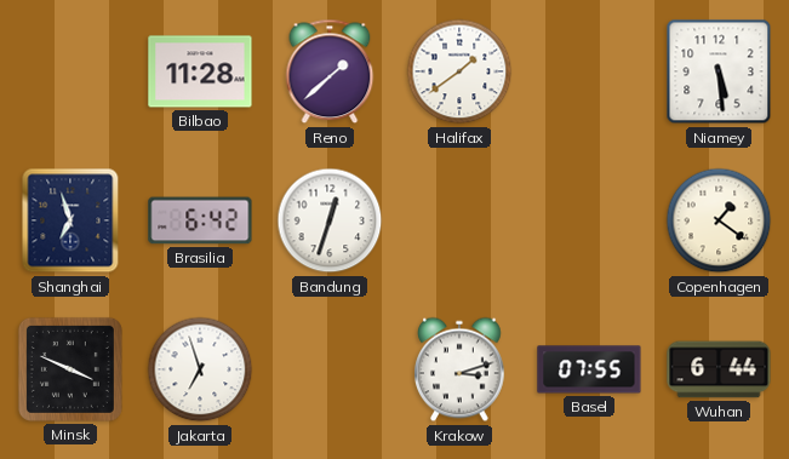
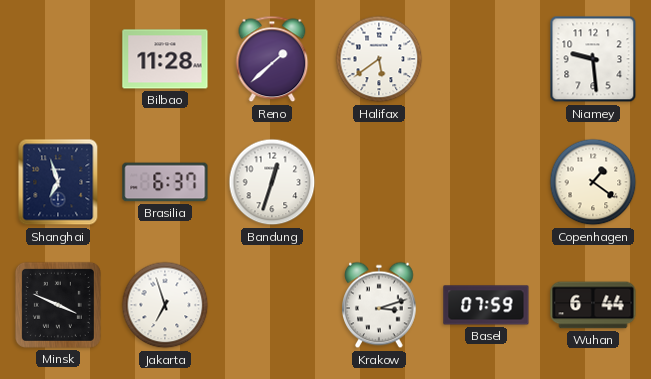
Halifax: 1:39 -> 5:39
Niamey: 5:29 -> 9:29
Brasilia: 6:42 -> 6:37
Basel: 07:55 -> 07:59
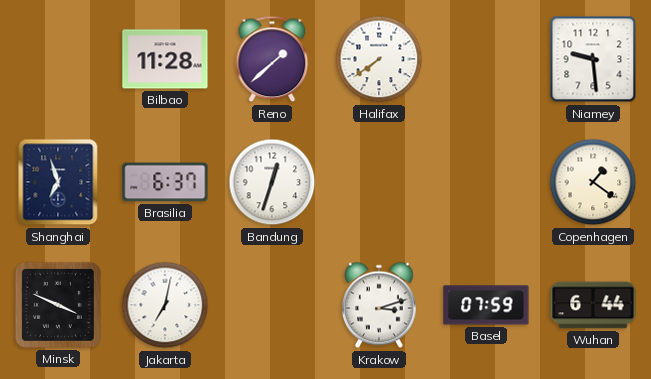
Halifax: 5:39 -> 7:39
Jakarta: 6:57 -> 7:02
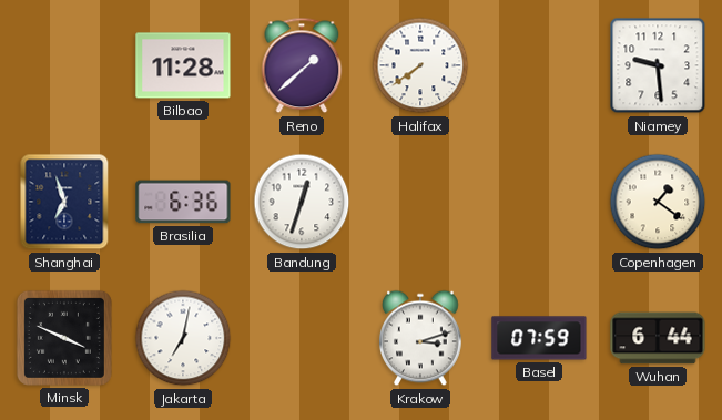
Brasilia: 6:37 -> 6:36
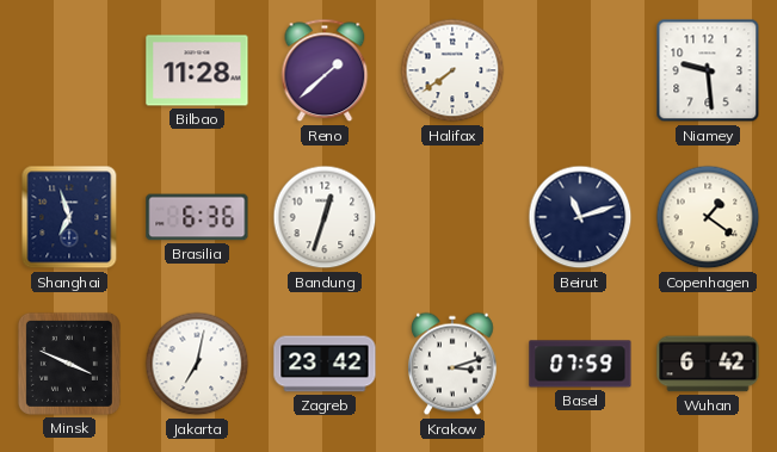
Beirut: none -> 11:12
Zagreb: none -> 23:42
Wuhan: 6:44 -> 6:42
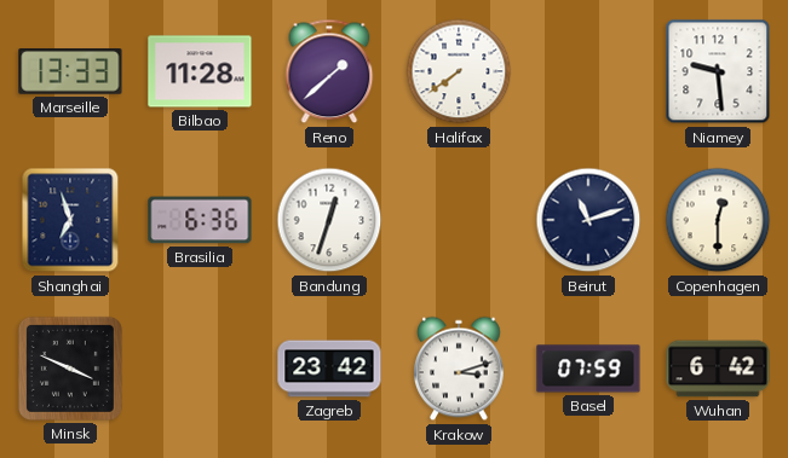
Marseille: none -> 13:33
Copenhagen: 1:21 -> 12:30
Jakarta: 7:02 -> none
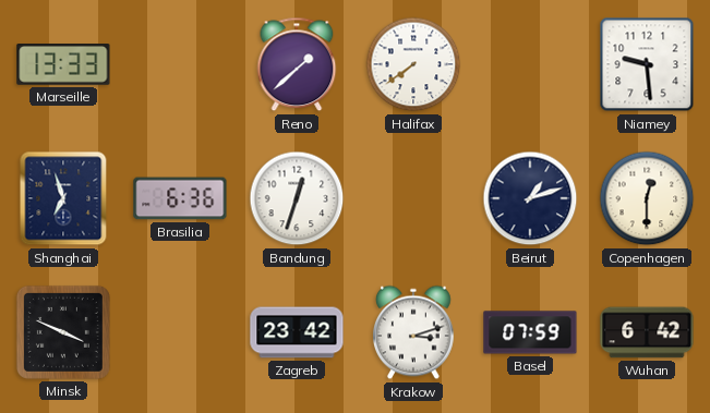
Bilbao: 11:28 -> none
Beirut: 11:12 -> 1:12
